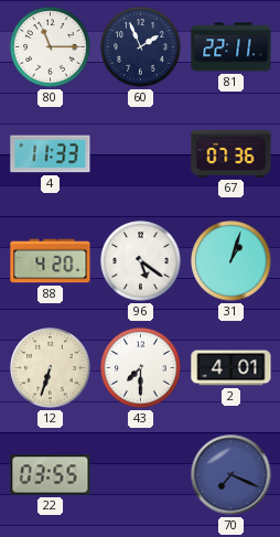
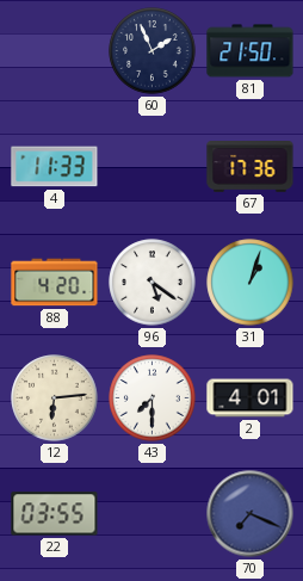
80: 11:15 -> none
81: 22:11 -> 21:50
67: 07:36 -> 17:36
12: 6:33 -> 6:14
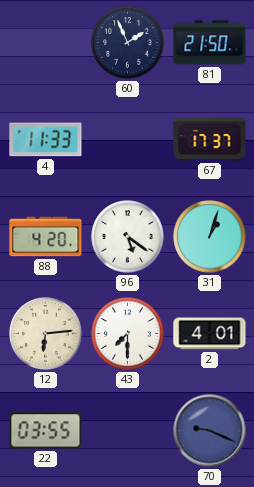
67: 17:36 -> 17:37
70: 7:19 -> 9:19
